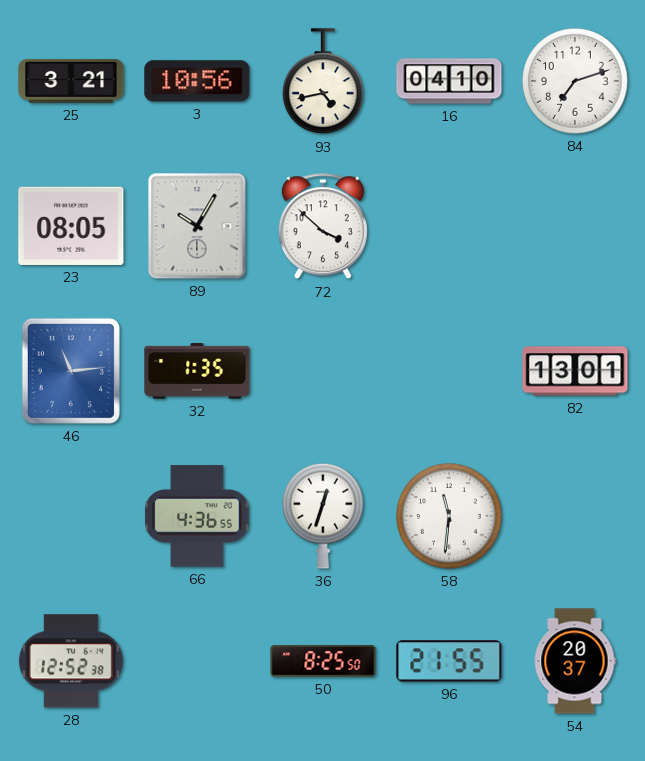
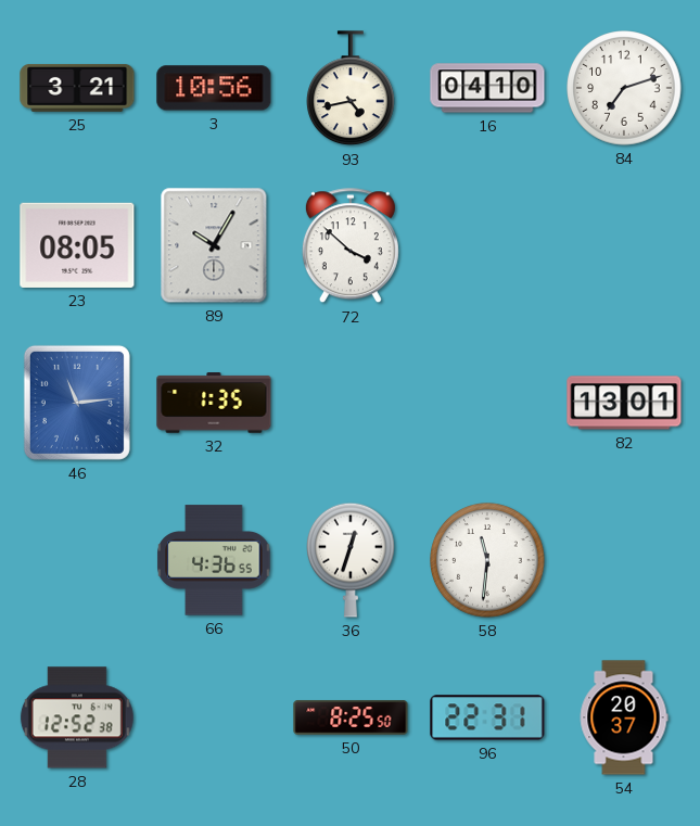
96: 21:55 -> 22:31
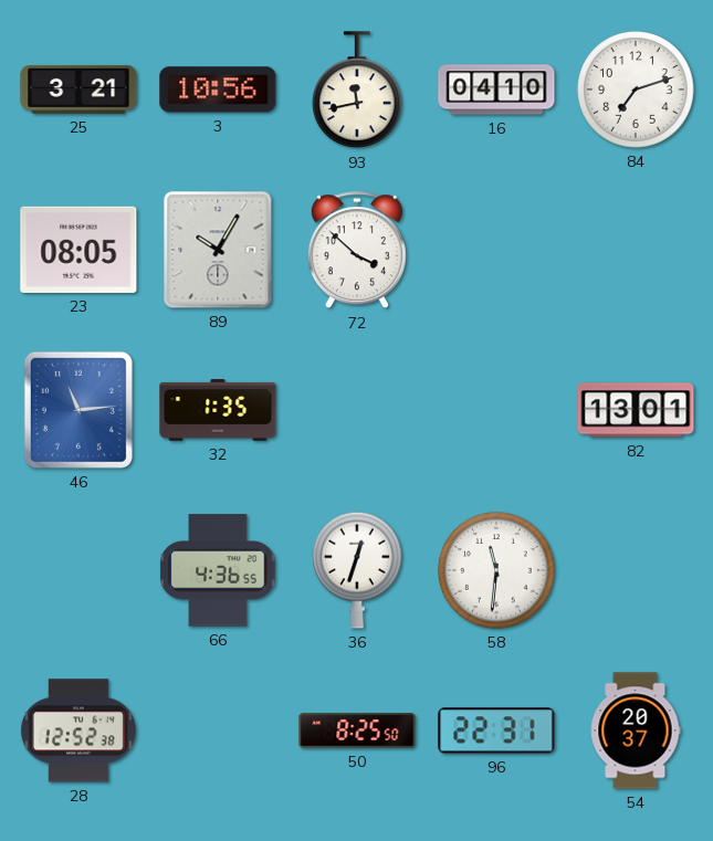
93: 4:43 -> 11:43
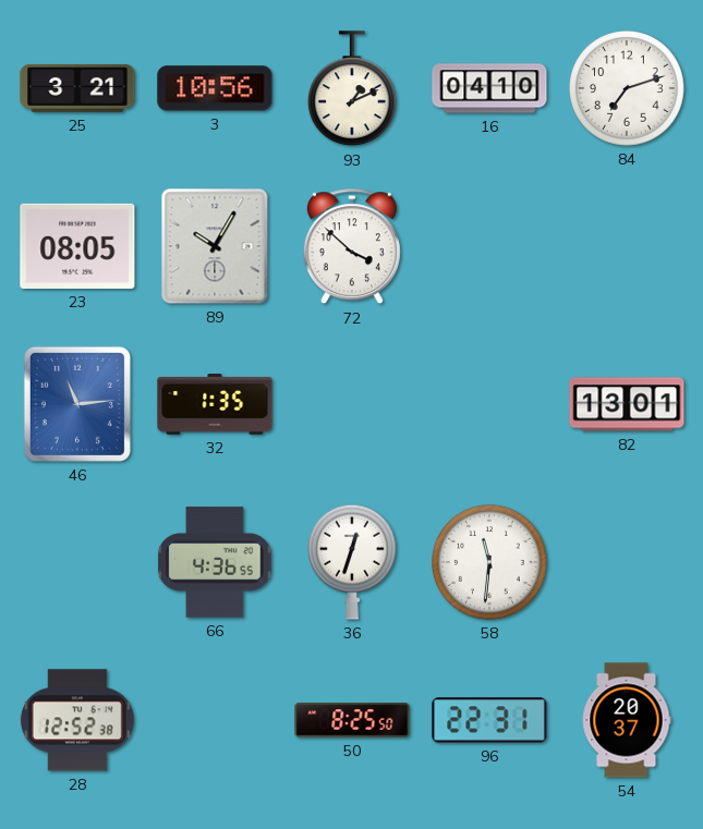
93: 11:43 -> 1:11
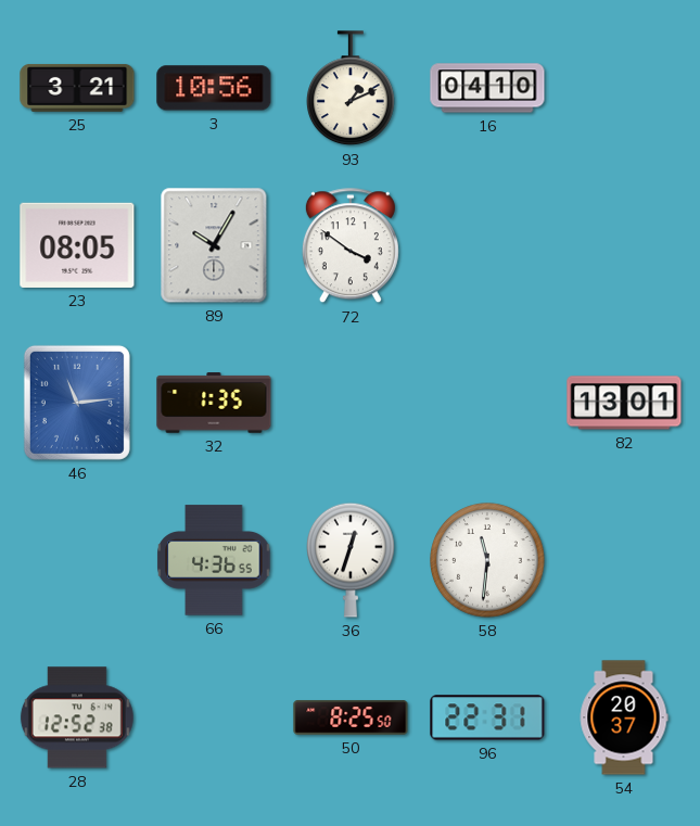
84: 7:12 -> none
72: 3:52 -> 3:51
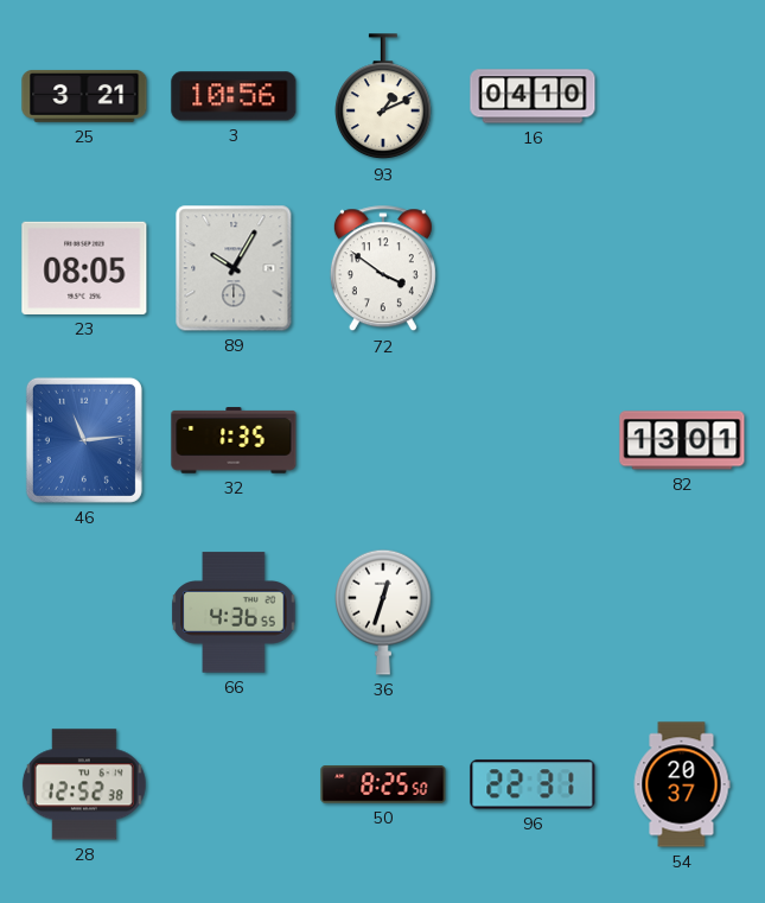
58: 11:31 -> none
